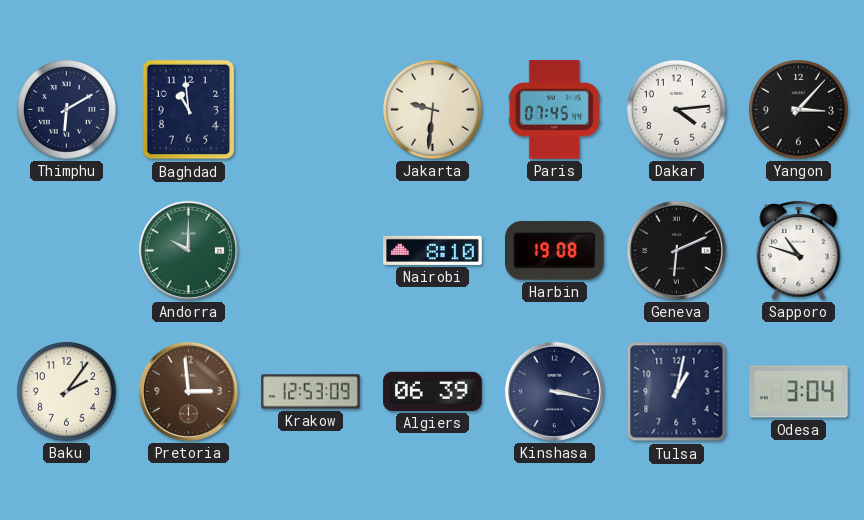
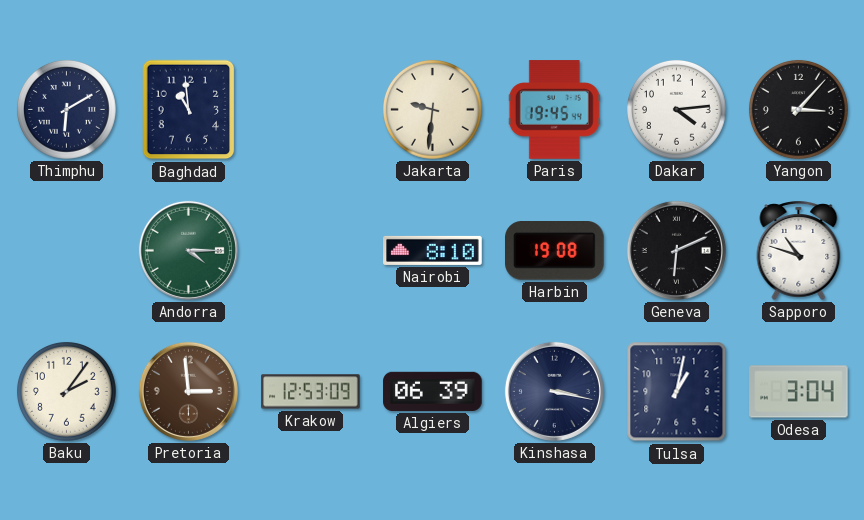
Paris: 07:45 -> 19:45
Andorra: 10:00 -> 4:15
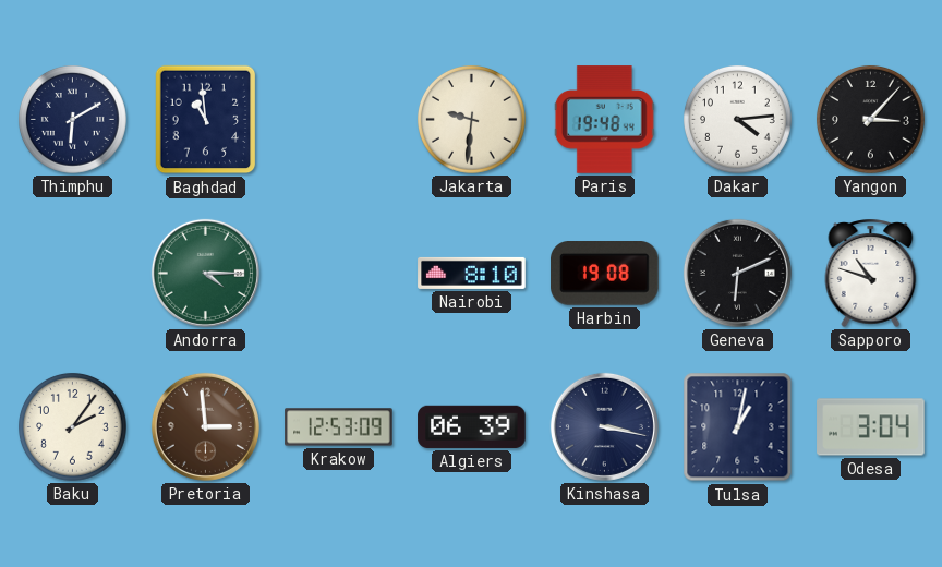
Paris: 19:45 -> 19:48
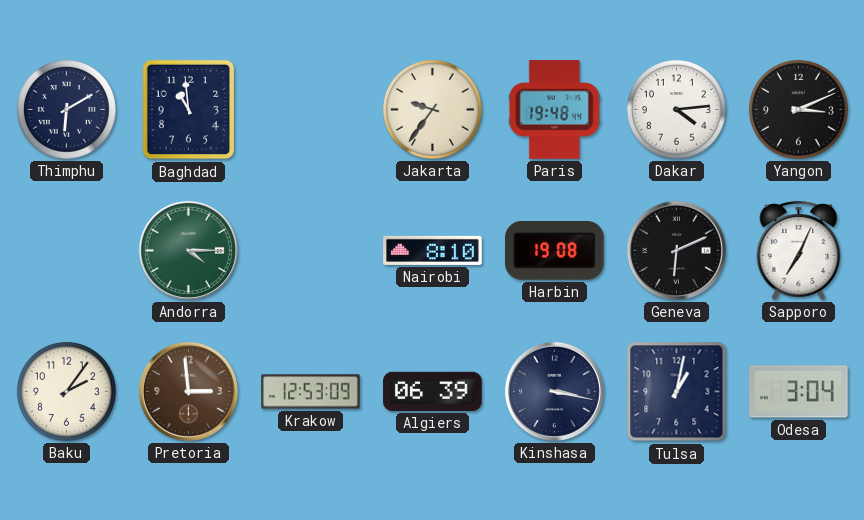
Jakarta: 9:31 -> 9:36
Yangon: 3:07 -> 3:11
Sapporo: 10:48 -> 7:04
